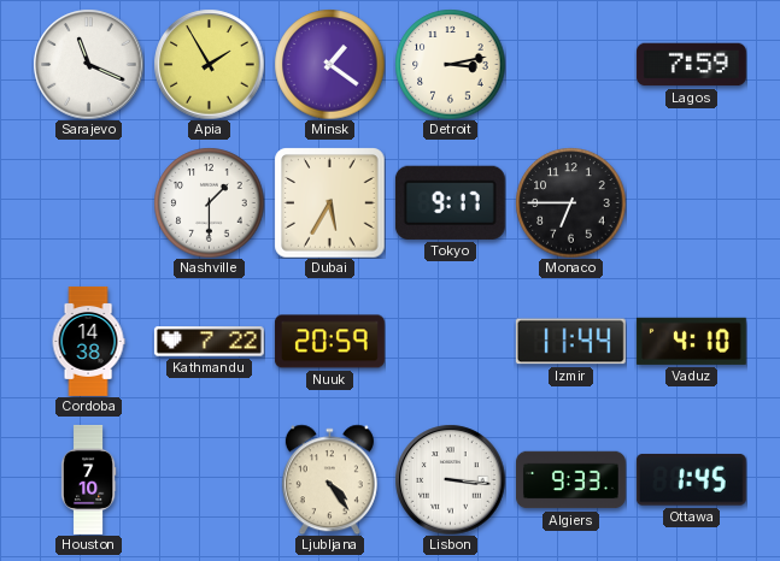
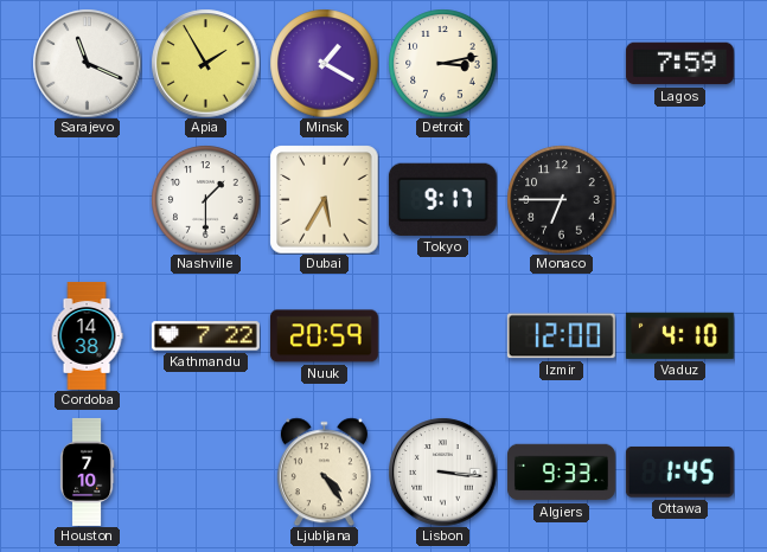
Minsk: 1:21 -> 1:20
Izmir: 11:44 -> 12:00
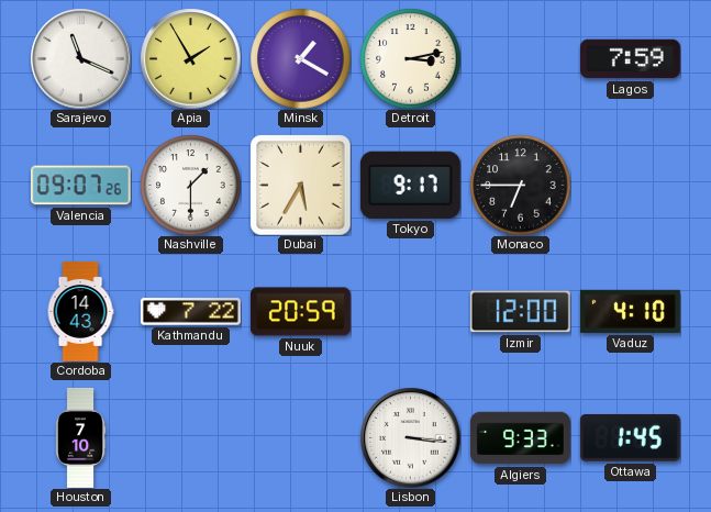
Valencia: none -> 09:07
Cordoba: 14:38 -> 14:43
Ljubljana: 4:24 -> none
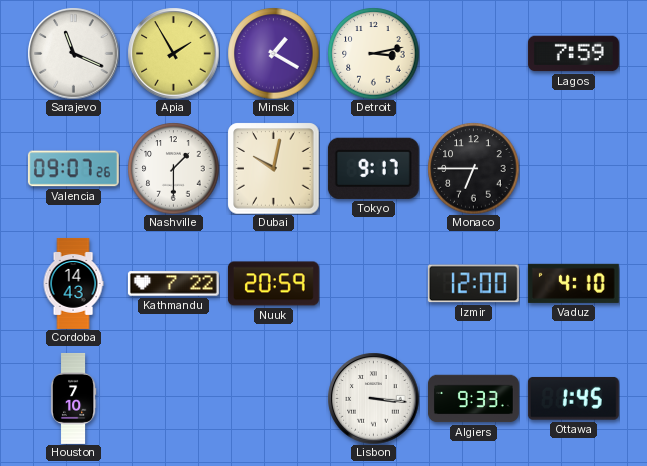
Dubai: 5:35 -> 10:02
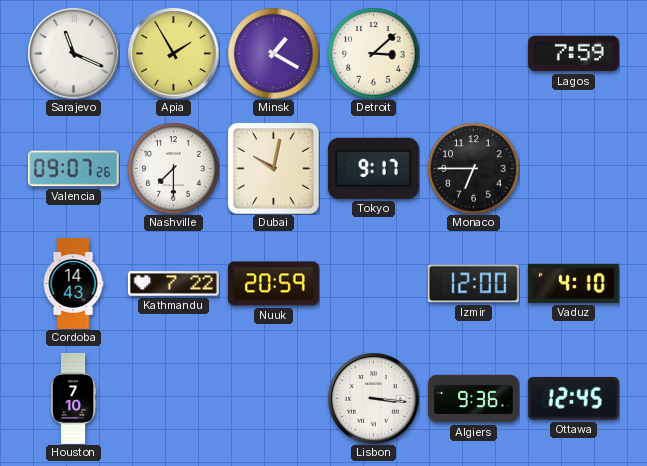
Detroit: 3:13 -> 3:08
Nashville: 1:30 -> 7:30
Algiers: 9:33 -> 9:36
Ottawa: 1:45 -> 12:45
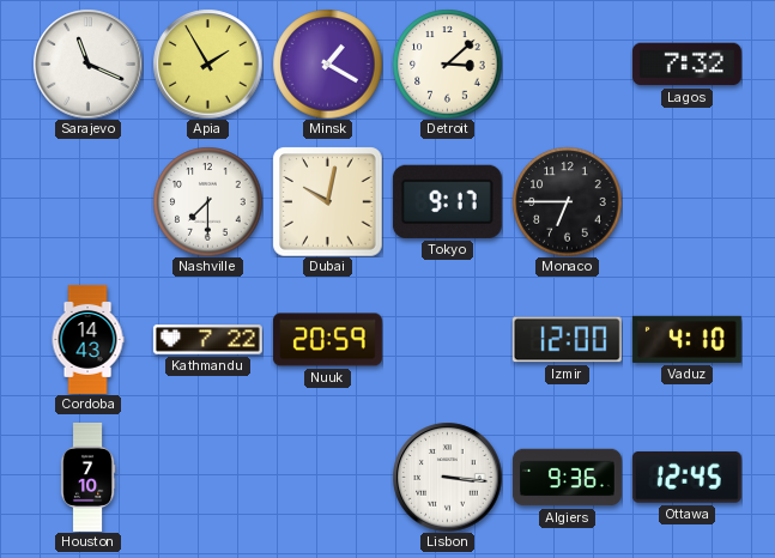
Lagos: 7:59 -> 7:32
Valencia: 09:07 -> none
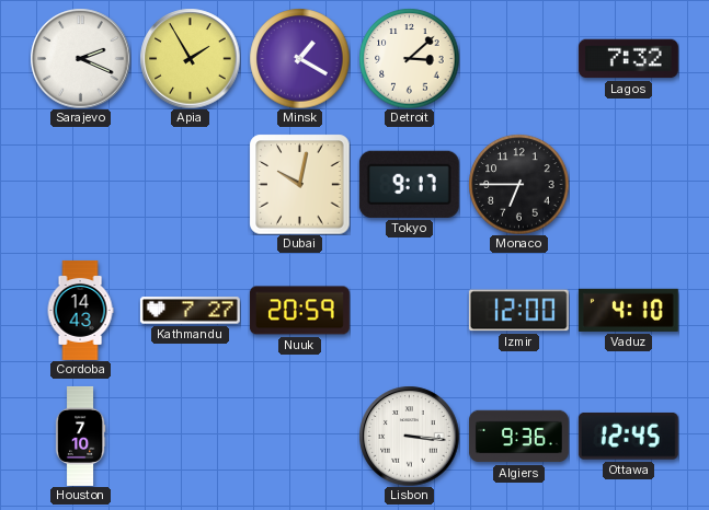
Sarajevo: 11:19 -> 2:19
Nashville: 7:30 -> none
Kathmandu: 7:22 -> 7:27
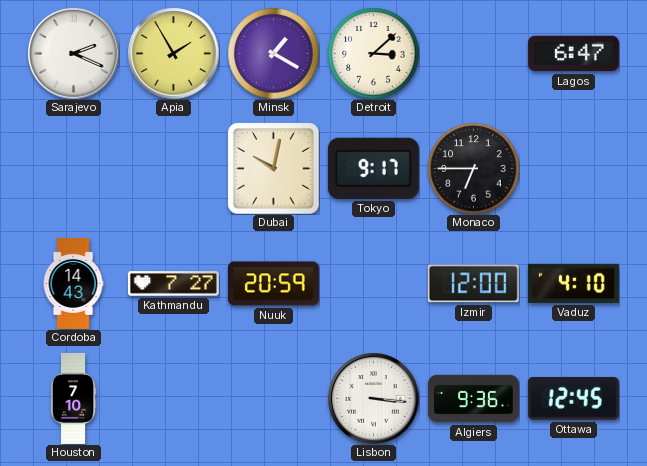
Lagos: 7:32 -> 6:47
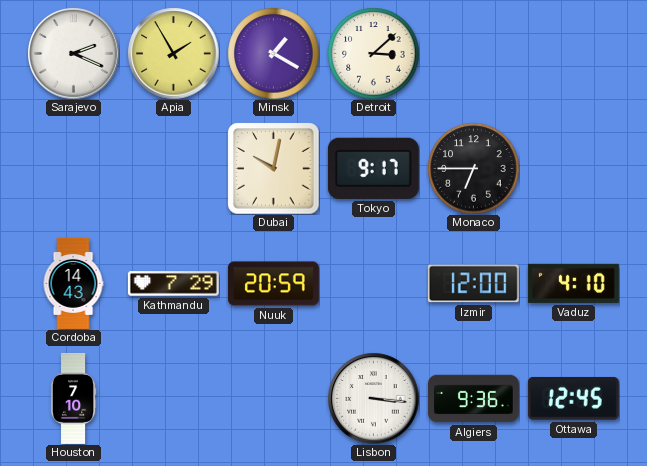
Lagos: 6:47 -> none
Kathmandu: 7:27 -> 7:29
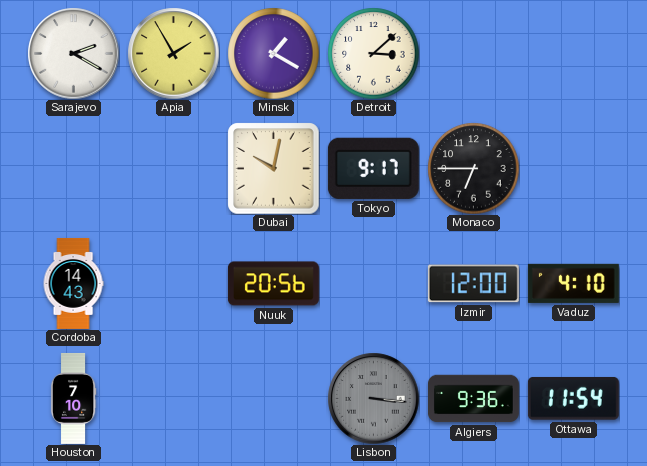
Sarajevo: 2:19 -> 2:20
Kathmandu: 7:29 -> none
Nuuk: 20:59 -> 20:56
Lisbon dial: white -> grey
Ottawa: 12:45 -> 11:54
